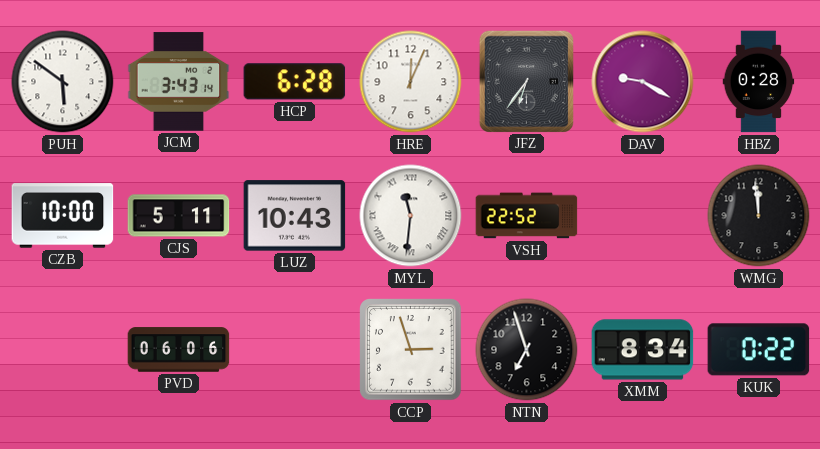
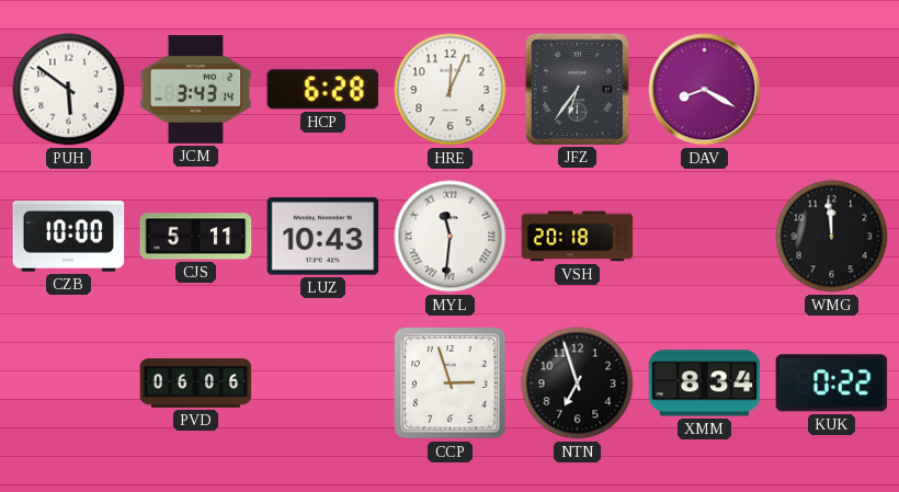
DAV: 9:20 -> 8:20
HBZ: 0:28 -> none
VSH: 22:52 -> 20:18
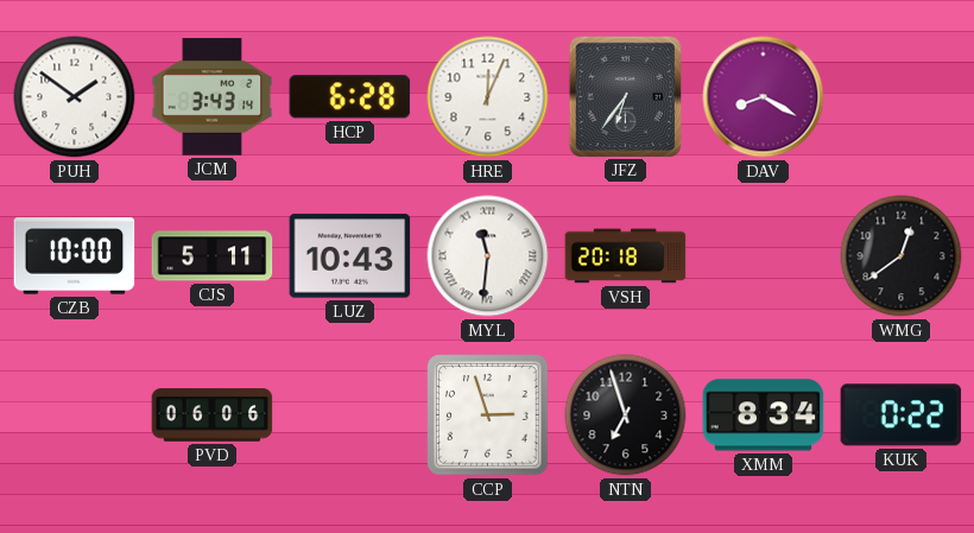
PUH: 5:51 -> 1:51
WMG: 11:59 -> 12:39
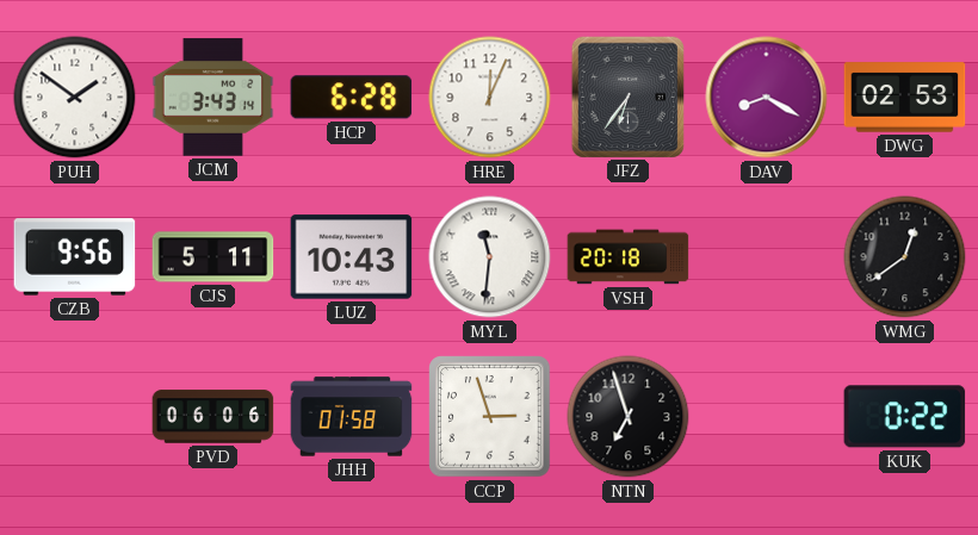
DWG: none -> 02:53
CZB: 10:00 -> 9:56
JHH: none -> 01:58
XMM: 8:34 -> none
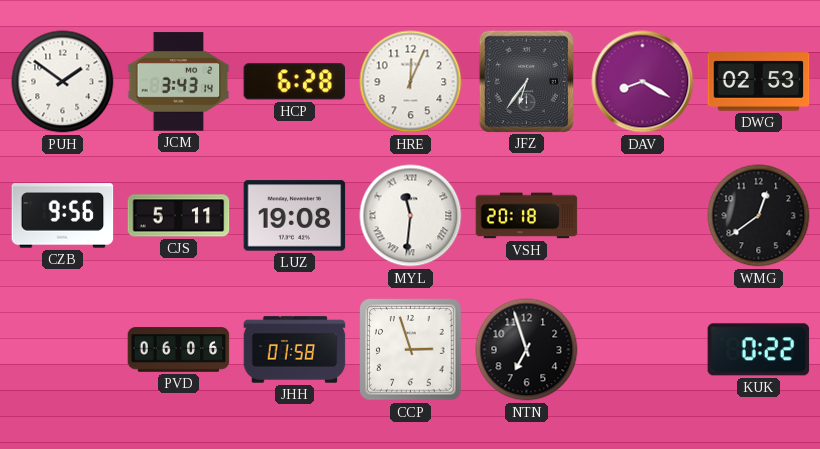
LUZ: 10:43 -> 19:08
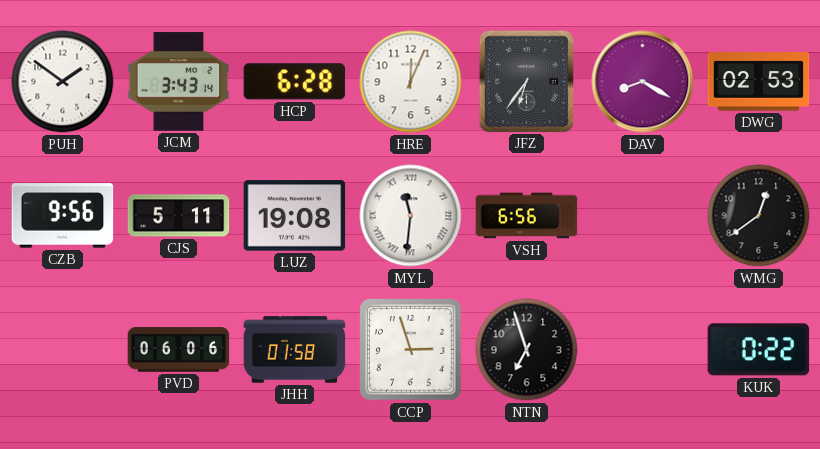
VSH: 20:18 -> 6:56
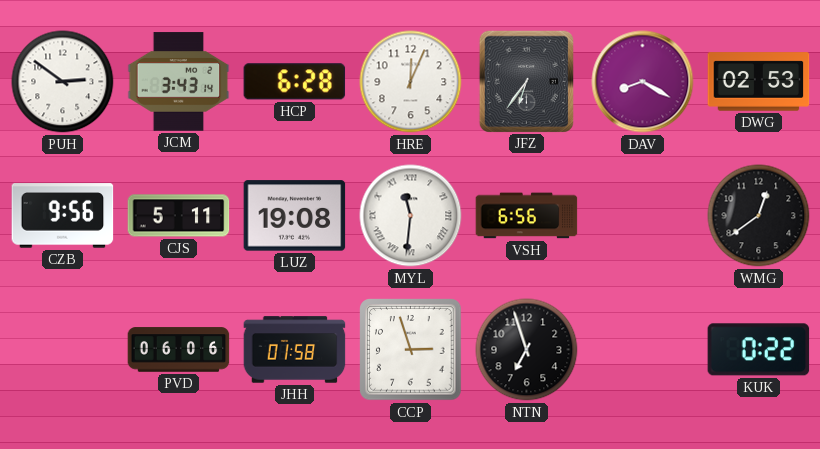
PUH: 1:51 -> 2:51
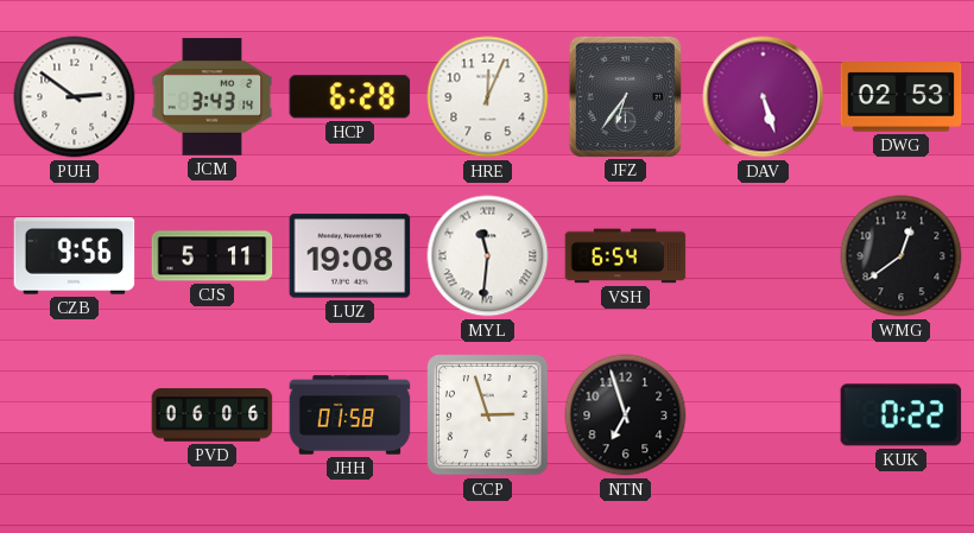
DAV: 8:20 -> 5:27
VSH: 6:56 -> 6:54
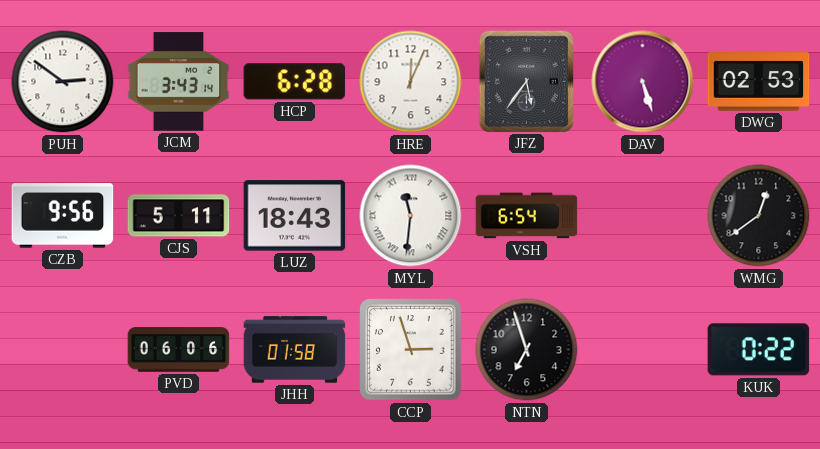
JFZ: 6:36 -> 5:36
LUZ: 19:08 -> 18:43
